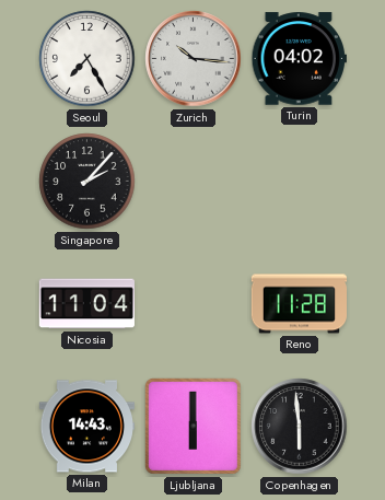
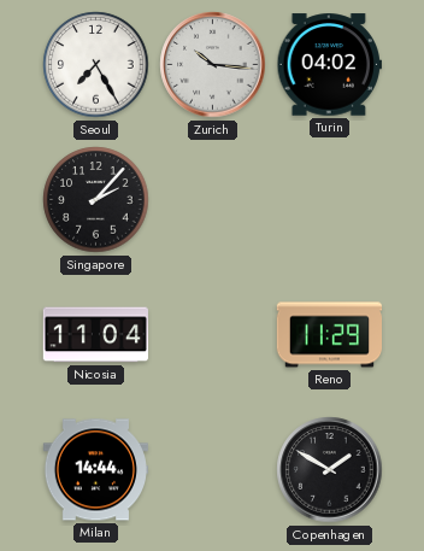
Reno: 11:28 -> 11:29
Milan: 14:43 -> 14:44
Ljubljana: 6:00 -> none
Copenhagen: 5:59 -> 1:50
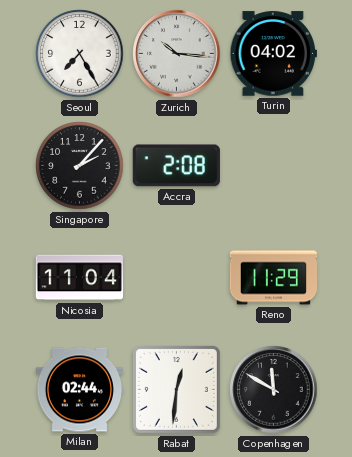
Accra: none -> 2:08
Milan: 14:44 -> 02:44
Rabat: none -> 12:31
Copenhagen: 1:50 -> 11:50
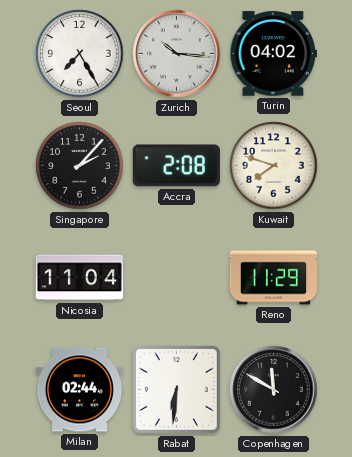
Kuwait: none -> 7:48
Rabat: 12:31 -> 6:31
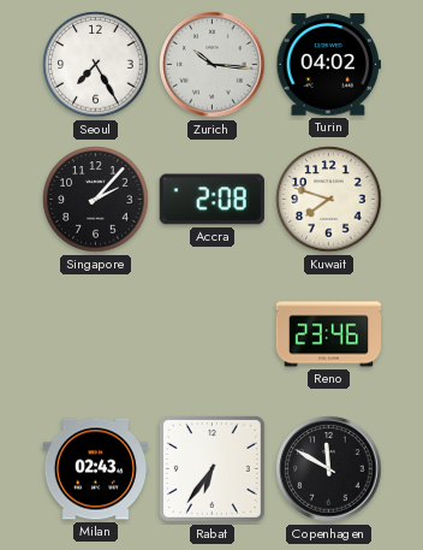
Nicosia: 11:04 -> none
Reno: 11:29 -> 23:46
Milan: 02:44 -> 02:43
Rabat: 6:31 -> 6:36
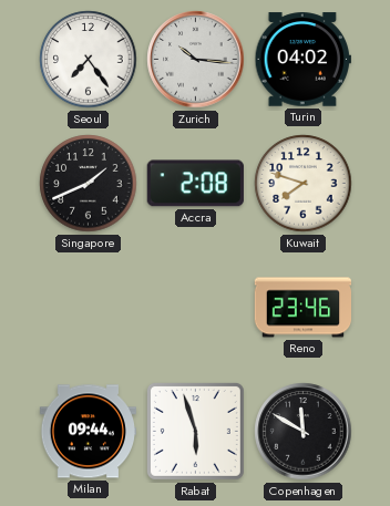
Seoul: 7:25 -> 7:24
Singapore: 2:07 -> 1:41
Milan: 02:43 -> 09:44
Rabat: 6:36 -> 5:57
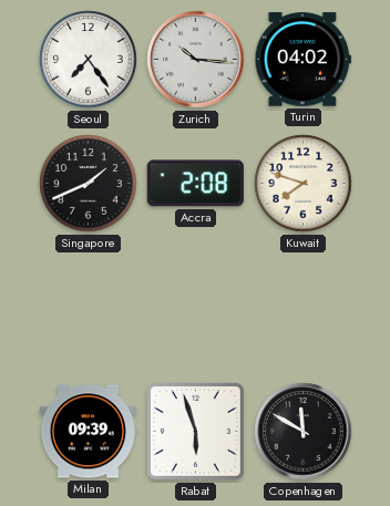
Reno: 23:46 -> none
Milan: 09:44 -> 09:39
